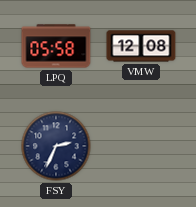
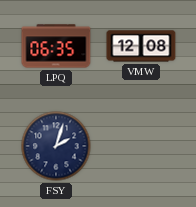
LPQ: 05:58 -> 06:35
FSY: 2:34 -> 2:03
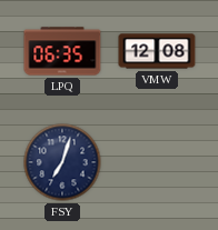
FSY: 2:03 -> 7:03
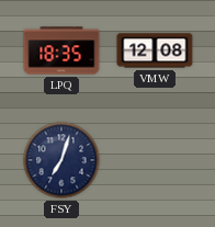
LPQ: 06:35 -> 18:35
